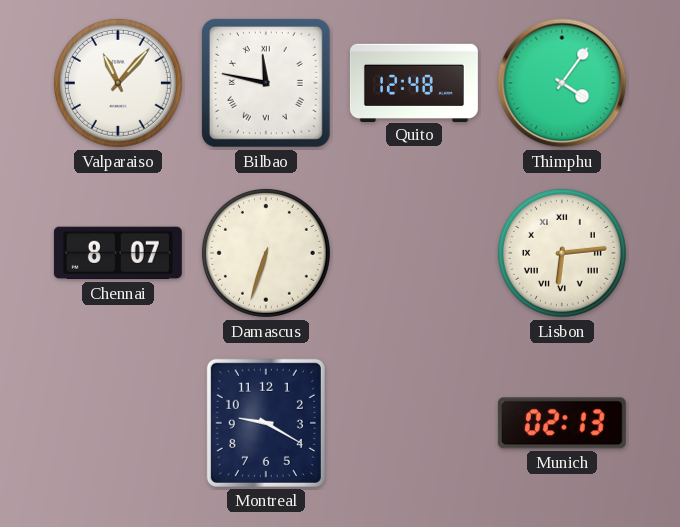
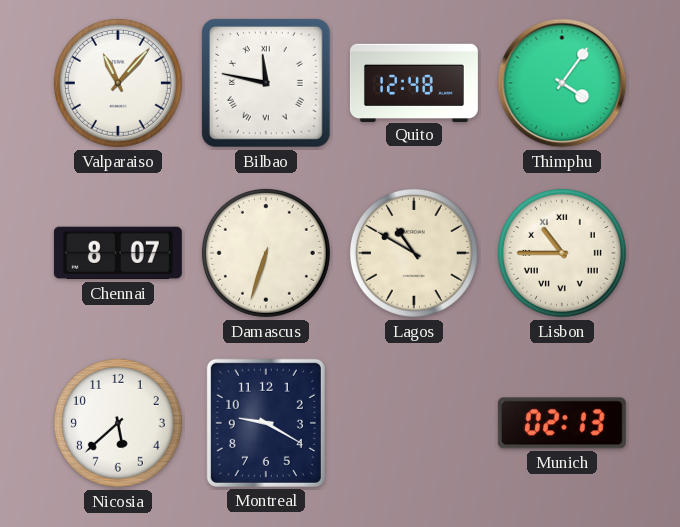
Lagos: none -> 10:50
Lisbon: 6:14 -> 10:45
Nicosia: none -> 5:38
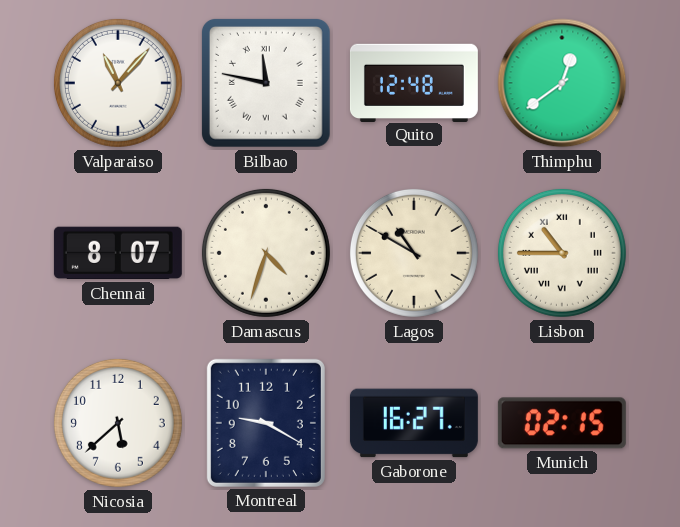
Thimphu: 4:06 -> 12:39
Damascus: 6:33 -> 4:33
Gaborone: none -> 16:27
Munich: 02:13 -> 02:15
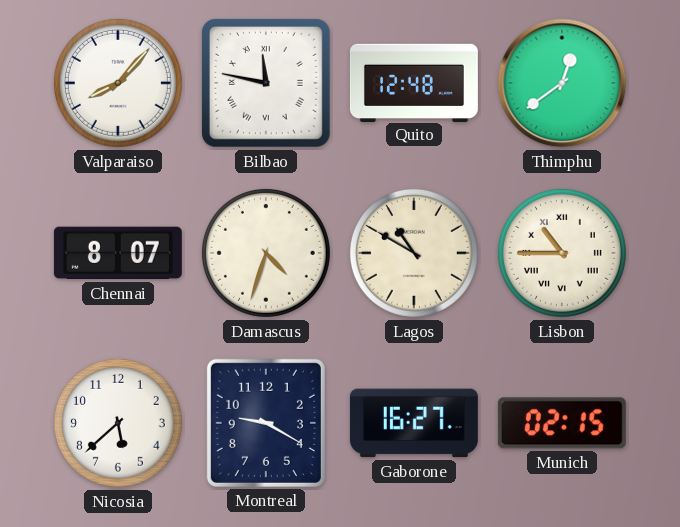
Valparaiso: 11:07 -> 8:07
